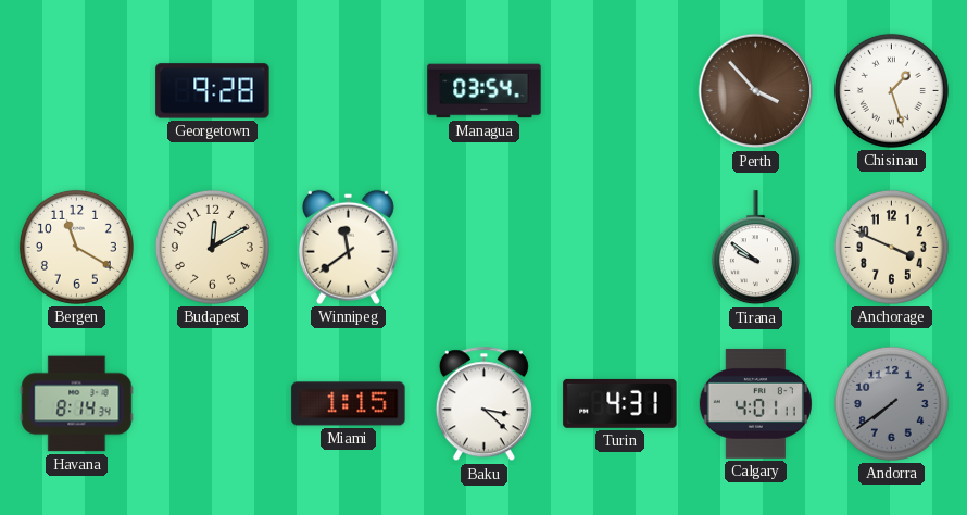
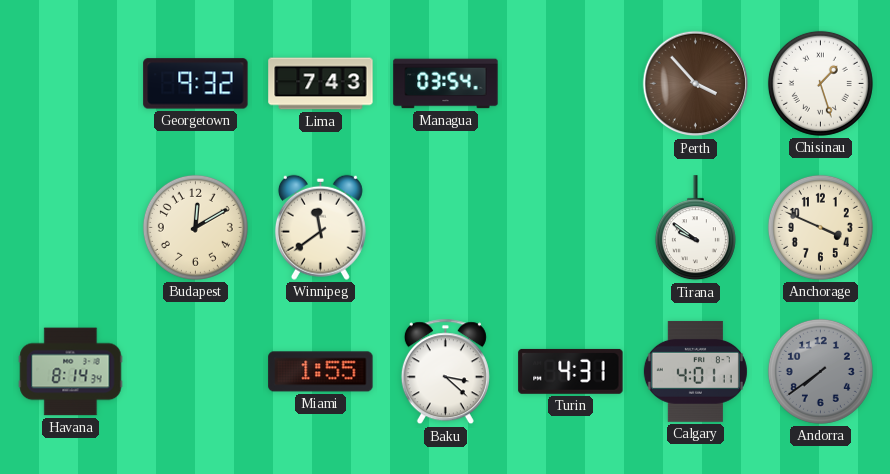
Georgetown: 9:28 -> 9:32
Lima: none -> 7:43
Bergen: 11:20 -> none
Miami: 1:15 -> 1:55
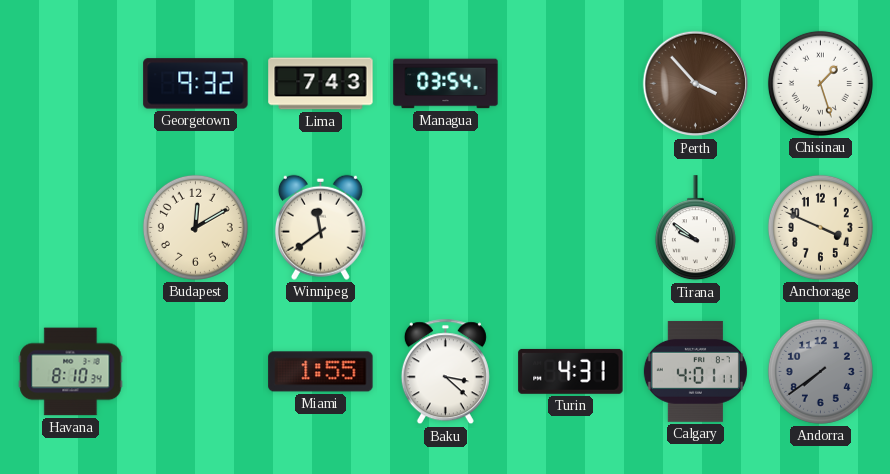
Havana: 8:14 -> 8:10
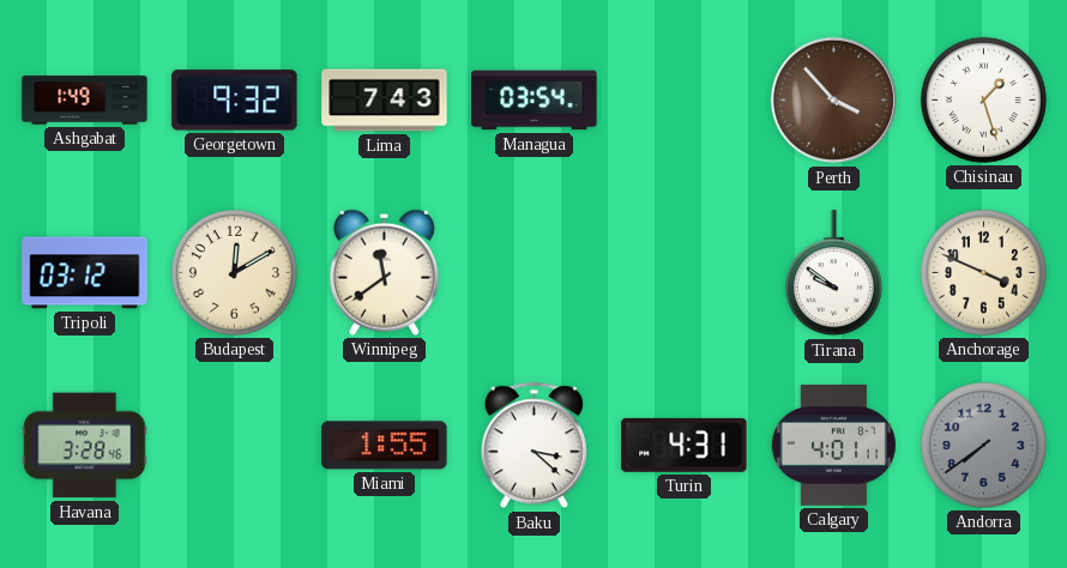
Ashgabat: none -> 1:49
Tripoli: none -> 03:12
Havana: 8:10 -> 3:28
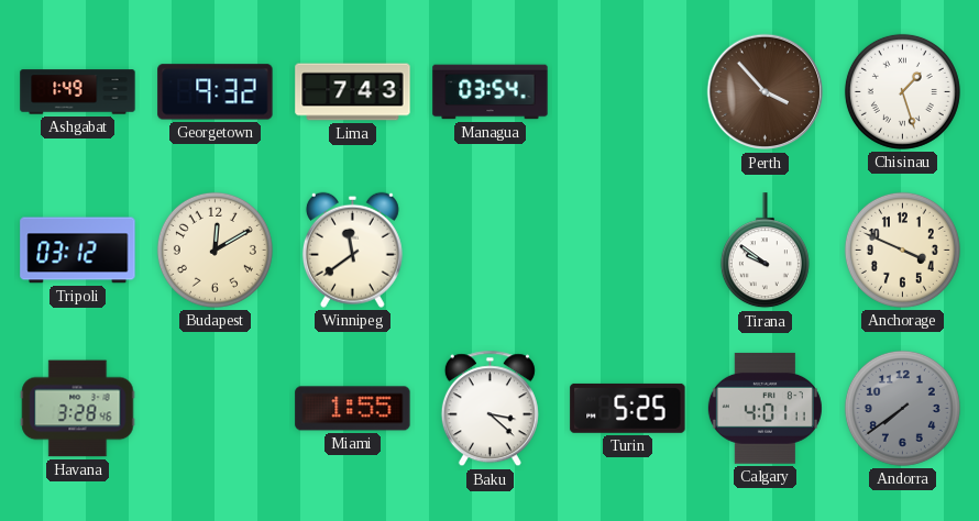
Turin: 4:31 -> 5:25
